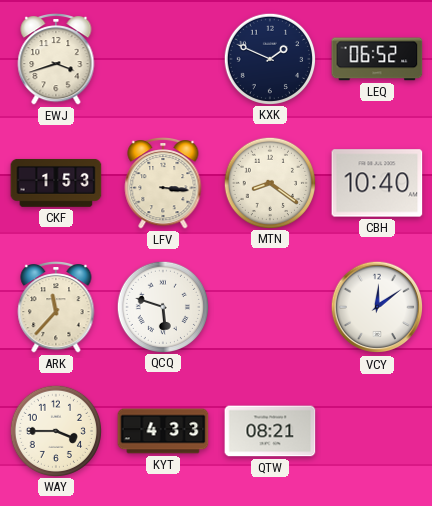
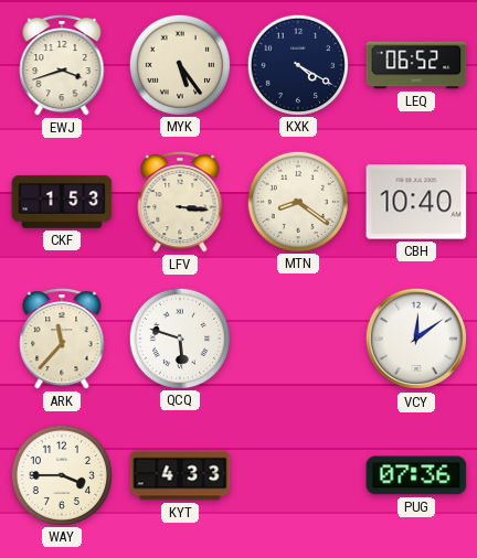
MYK: none -> 5:24
KXK: 1:49 -> 4:20
QTW: 08:21 -> none
PUG: none -> 07:36
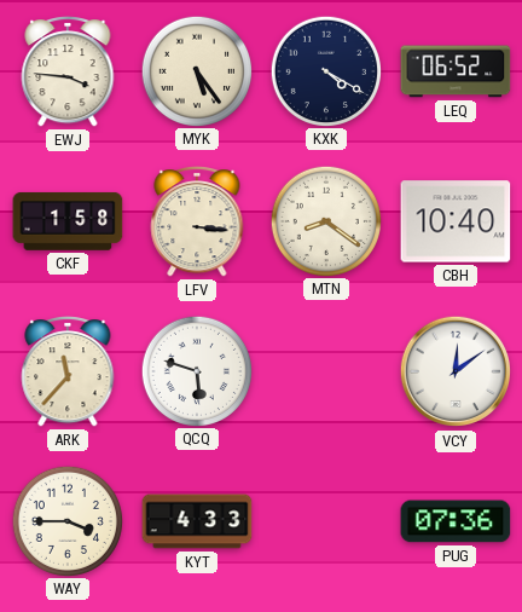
EWJ: 3:42 -> 3:46
CKF: 1:53 -> 1:58
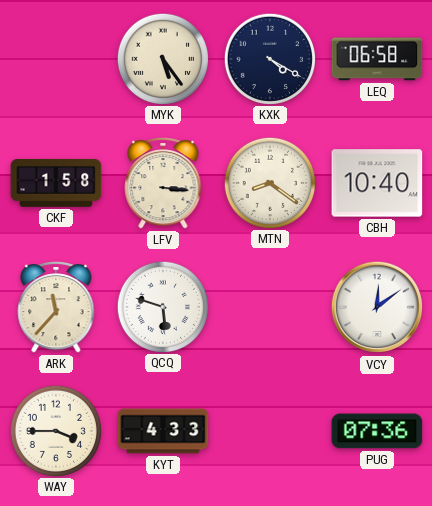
EWJ: 3:46 -> none
LEQ: 06:52 -> 06:58
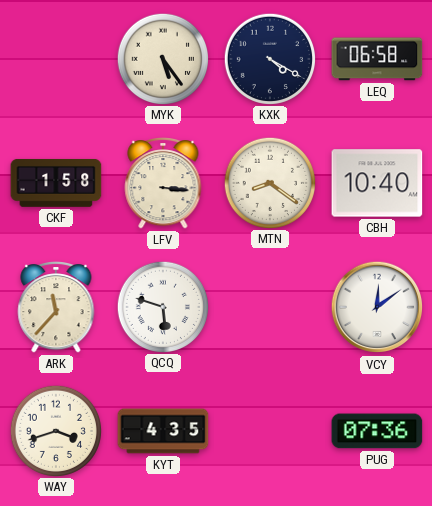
WAY: 3:45 -> 3:42
KYT: 4:33 -> 4:35
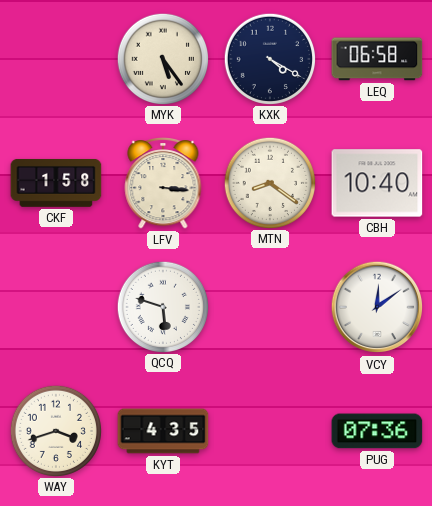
ARK: 11:37 -> none
